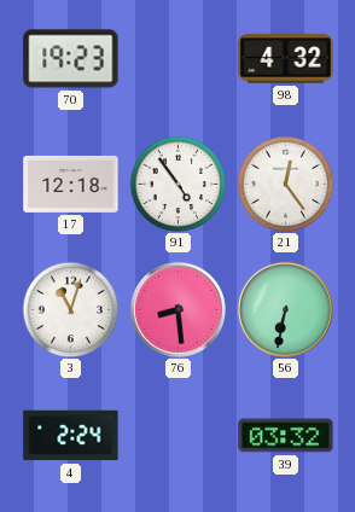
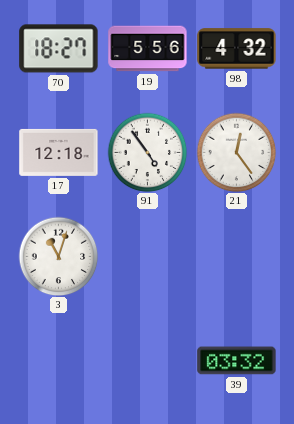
70: 19:23 -> 18:27
19: none -> 5:56
76: 8:29 -> none
56: 6:32 -> none
4: 2:24 -> none
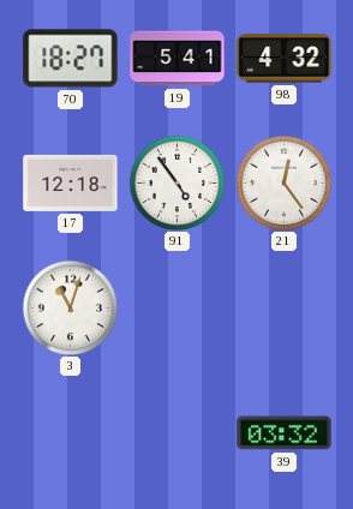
19: 5:56 -> 5:41
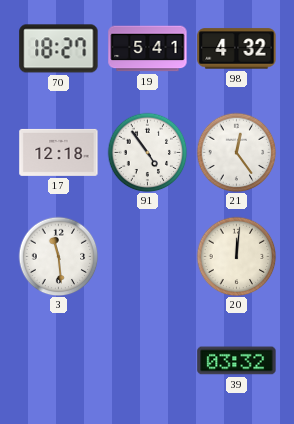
3: 11:03 -> 11:29
20: none -> 12:01
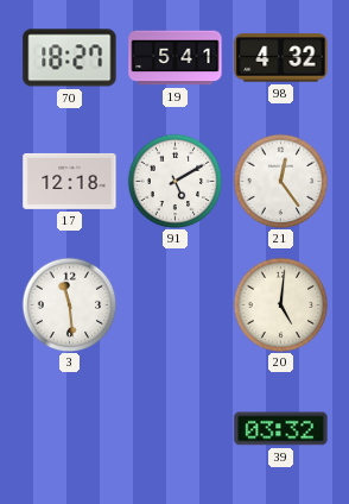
91: 4:54 -> 5:10
20: 12:01 -> 5:01
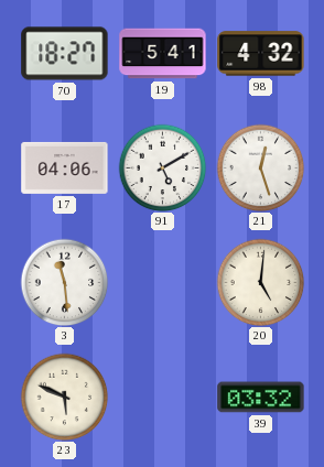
17: 12:18 -> 04:06
21: 12:24 -> 12:27
23: none -> 5:49
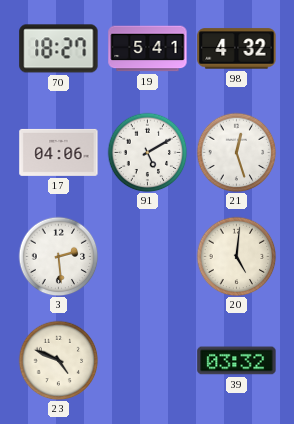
3: 11:29 -> 2:29
23: 5:49 -> 4:49
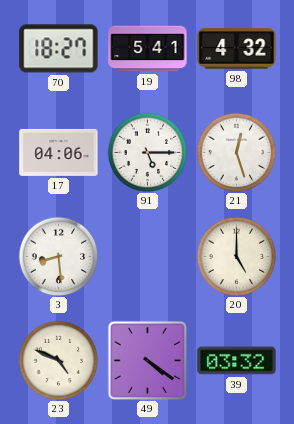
91: 5:10 -> 5:15
3: 2:29 -> 8:29
20: 5:01 -> 5:00
49: none -> 4:21
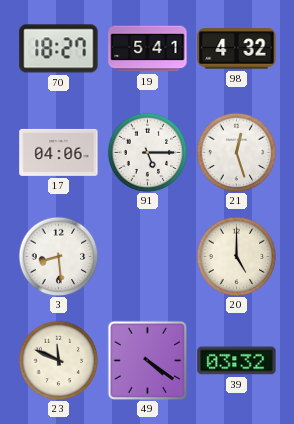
23: 4:49 -> 11:49
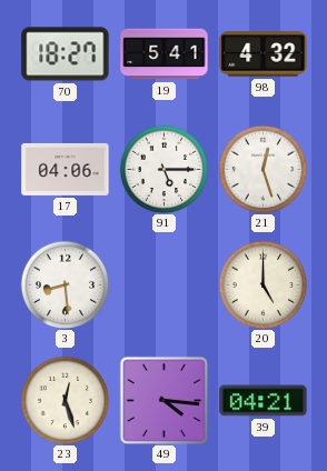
23: 11:49 -> 12:27
49: 4:21 -> 4:16
39: 03:32 -> 04:21
